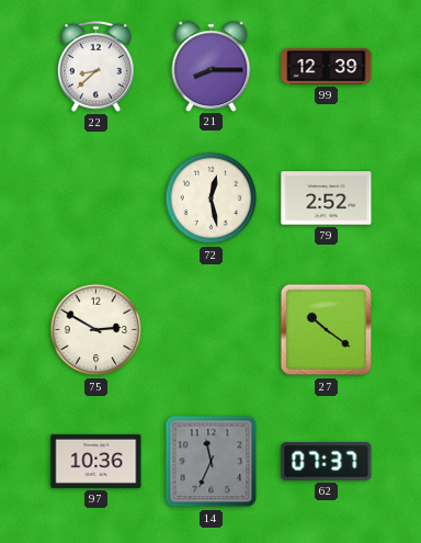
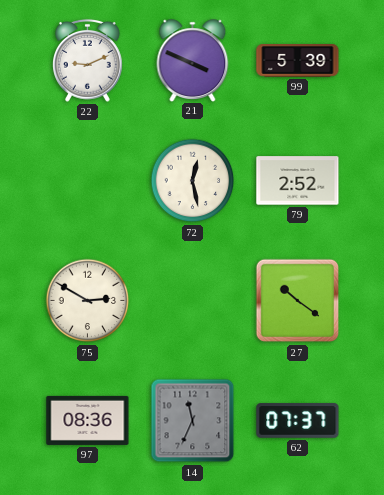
22: 8:38 -> 9:11
21: 8:15 -> 3:49
99: 12:39 -> 5:39
97: 10:36 -> 08:36
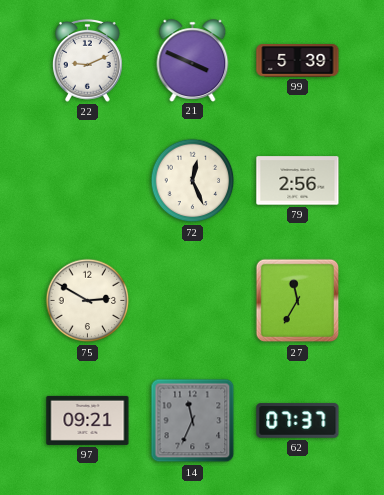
72: 12:28 -> 12:26
79: 2:52 -> 2:56
27: 10:21 -> 11:35
97: 08:36 -> 09:21
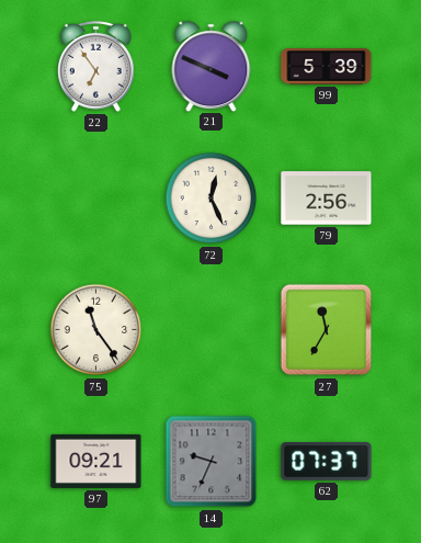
22: 9:11 -> 6:54
75: 2:50 -> 11:24
14: 11:34 -> 9:34
